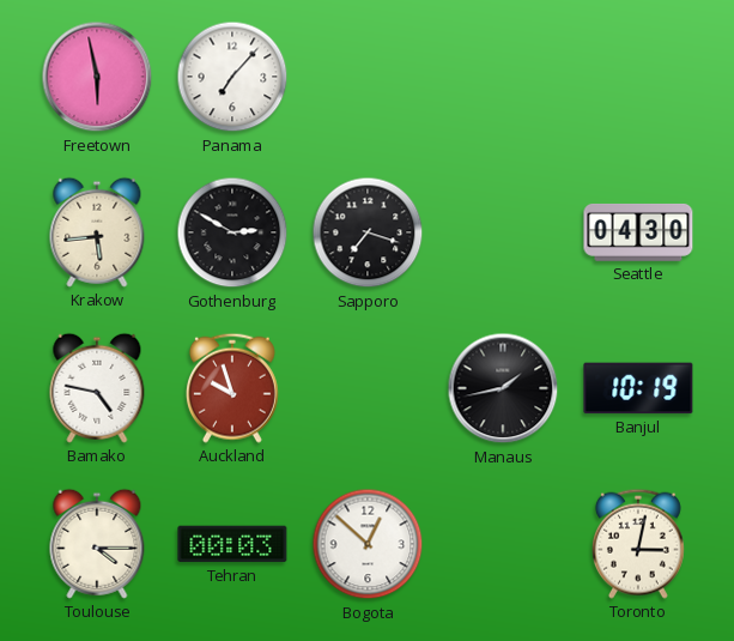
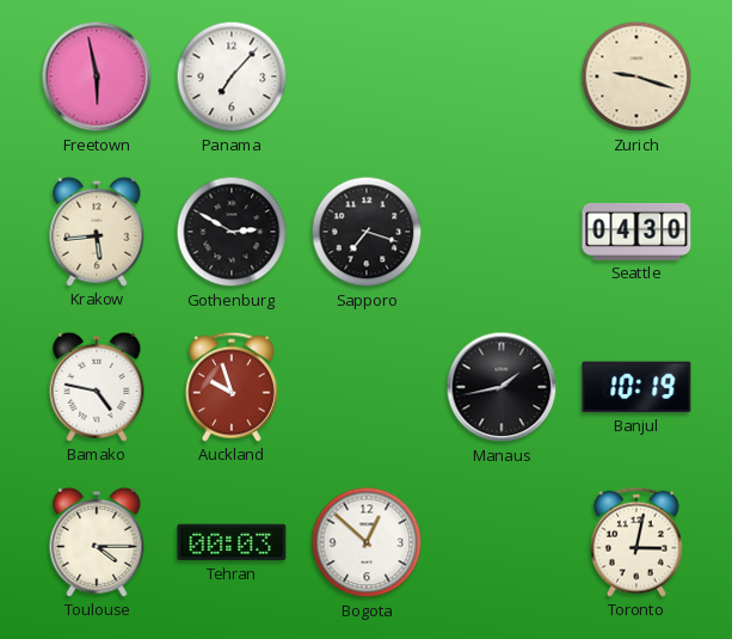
Zurich: none -> 9:18
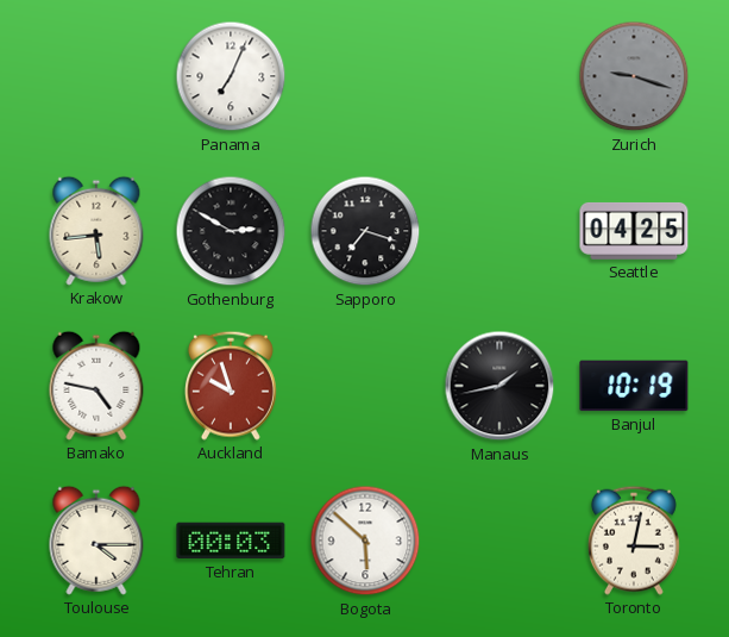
Freetown: 5:58 -> none
Panama: 7:07 -> 7:04
Zurich dial: cream -> grey
Seattle: 04:30 -> 04:25
Bogota: 12:52 -> 5:52
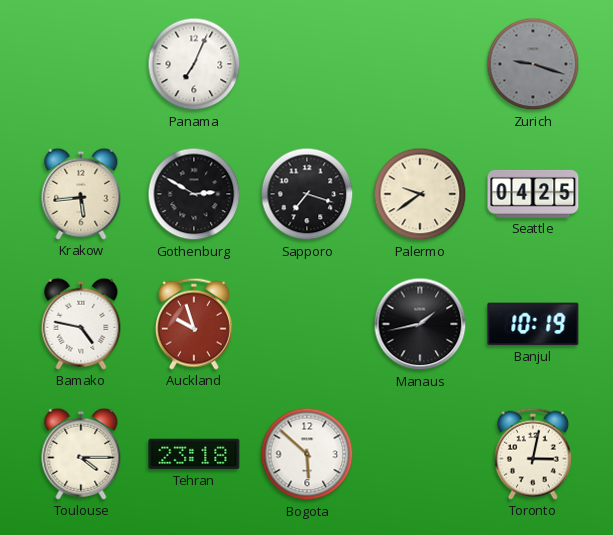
Palermo: none -> 9:39
Tehran: 00:03 -> 23:18
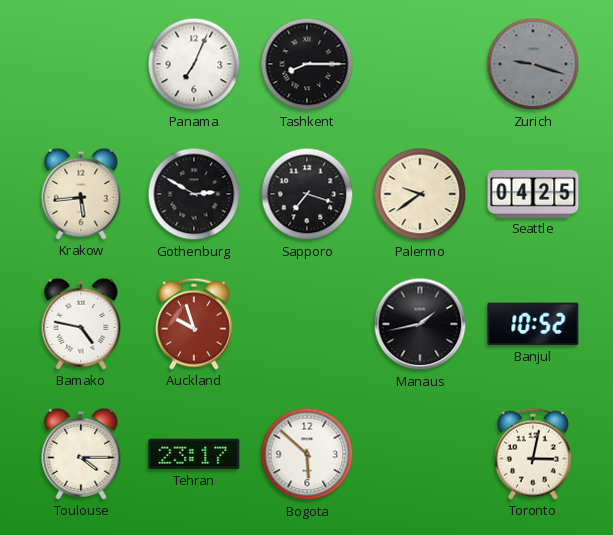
Tashkent: none -> 8:15
Banjul: 10:19 -> 10:52
Tehran: 23:18 -> 23:17
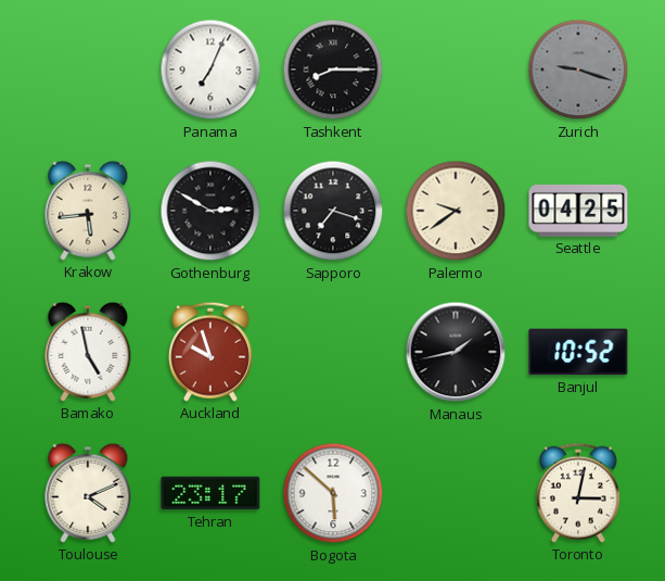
Bamako: 4:47 -> 4:58
Toulouse: 4:15 -> 4:11
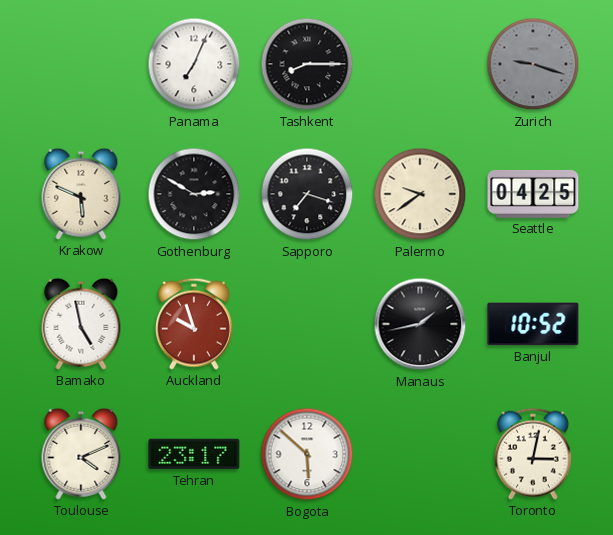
Krakow: 5:44 -> 5:49
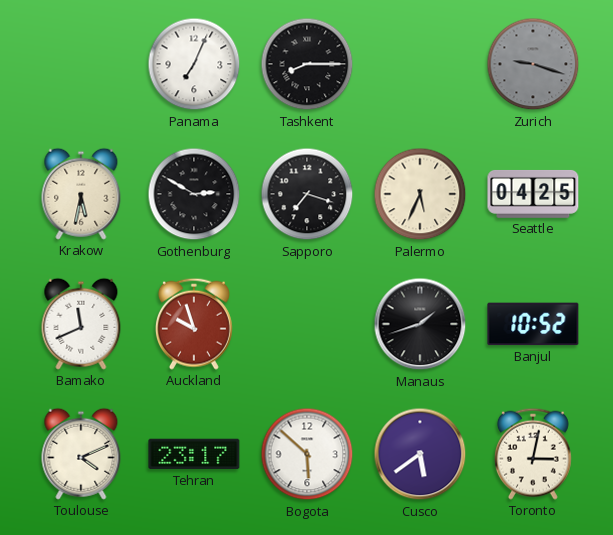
Krakow: 5:49 -> 5:32
Palermo: 9:39 -> 5:34
Bamako: 4:58 -> 11:41
Manaus: 1:43 -> 1:42
Cusco: none -> 5:39
